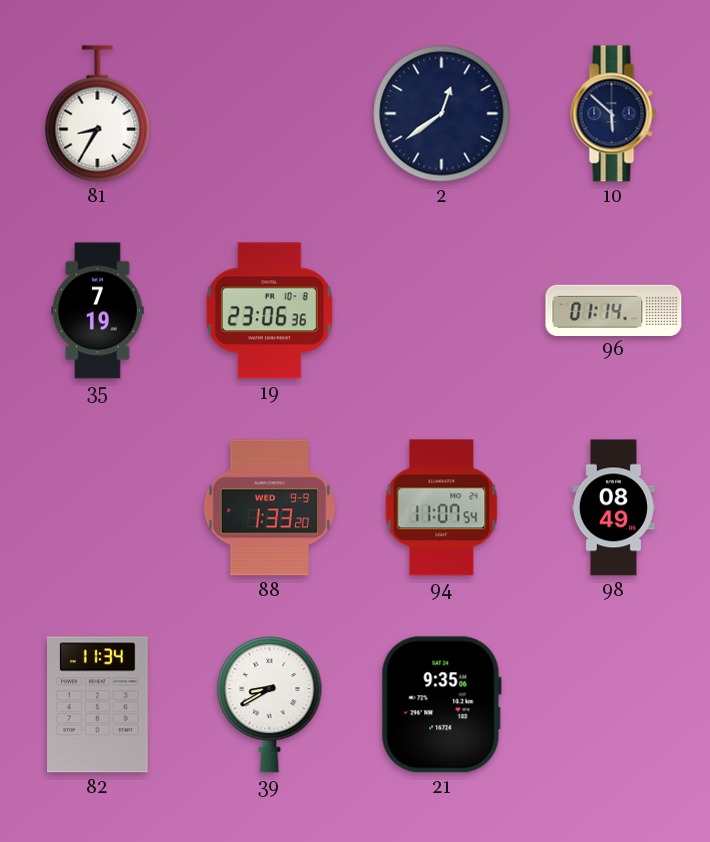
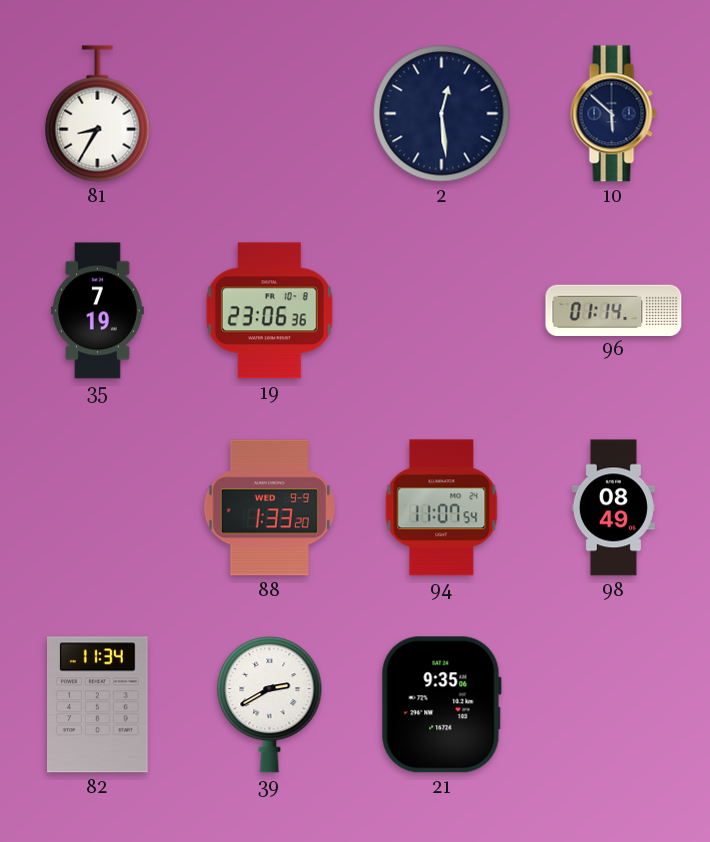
2: 12:39 -> 12:29
39: 8:40 -> 2:40
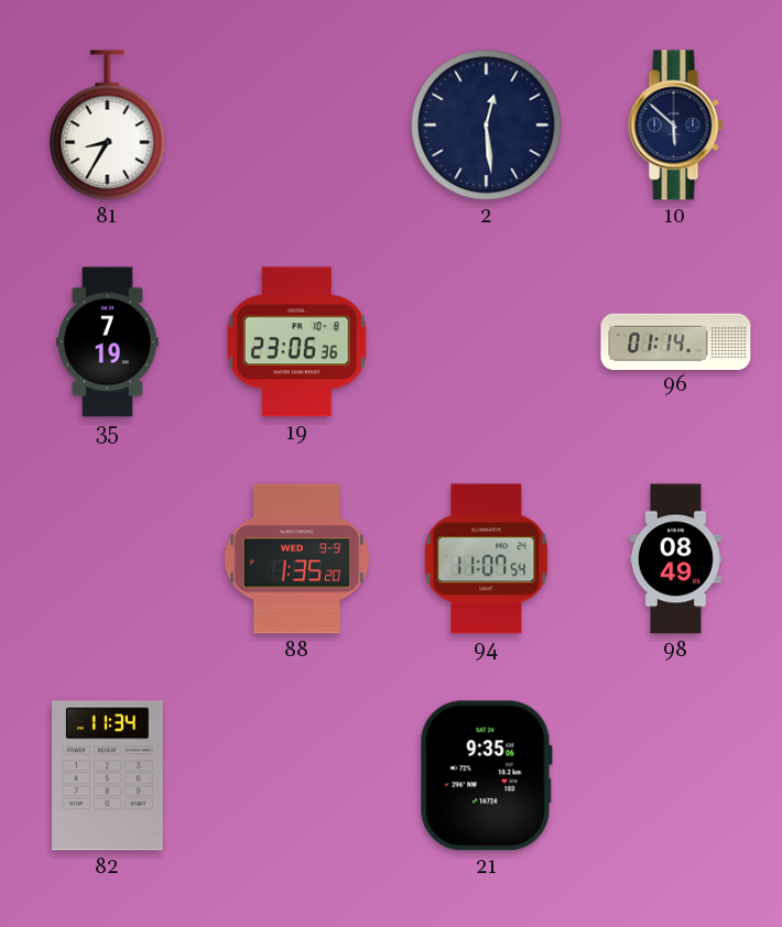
88: 1:33 -> 1:35
39: 2:40 -> none
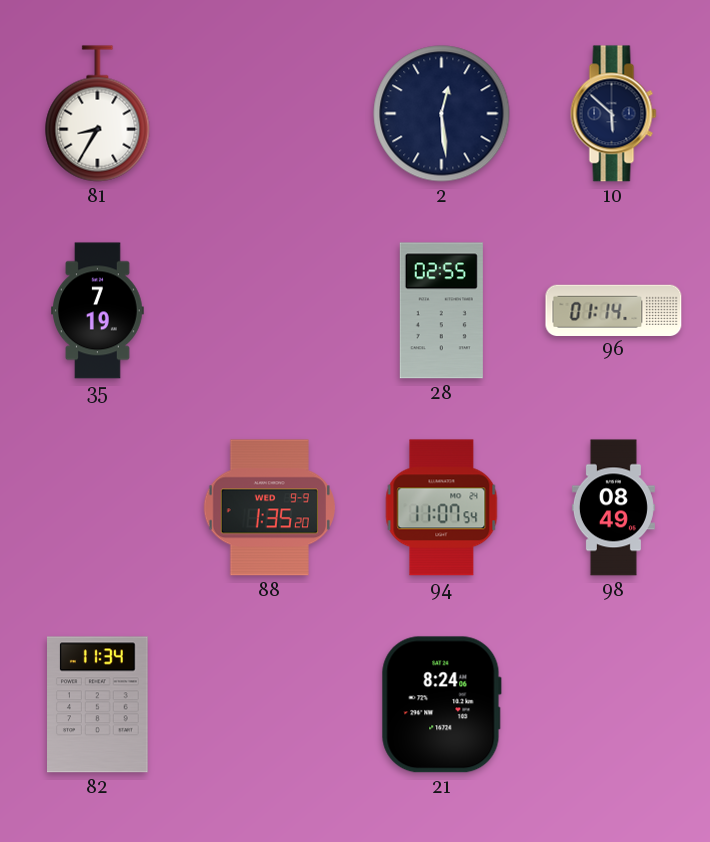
19: 23:06 -> none
28: none -> 02:55
21: 9:35 -> 8:24
